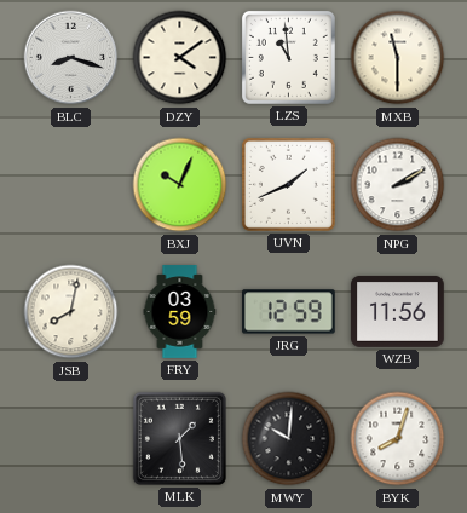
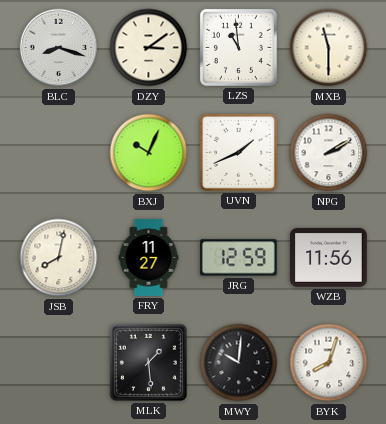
DZY: 4:09 -> 3:09
FRY: 03:59 -> 11:27
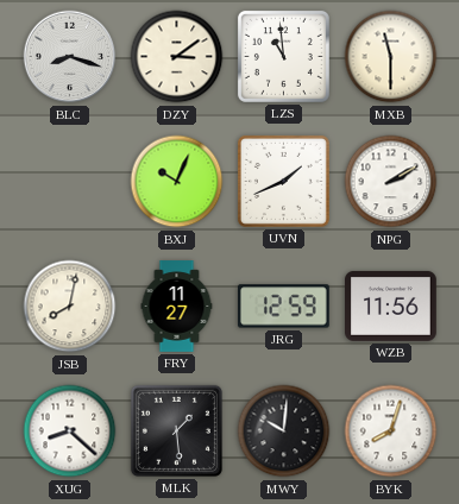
XUG: none -> 8:22
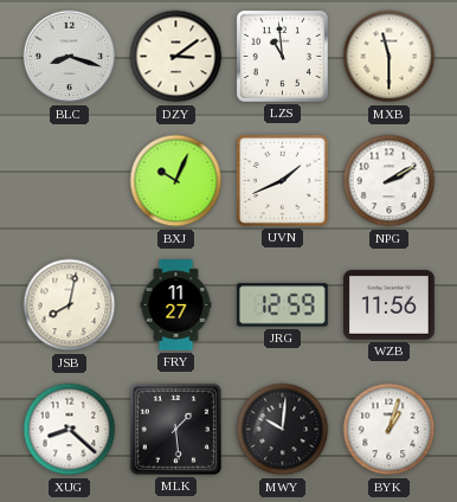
BYK: 8:03 -> 1:03
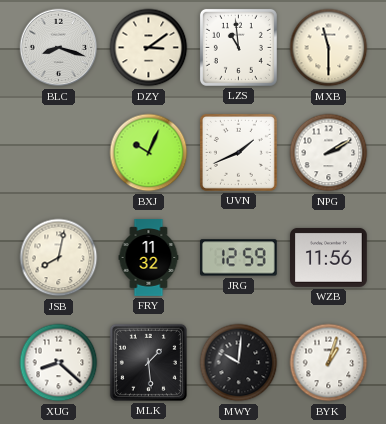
FRY: 11:27 -> 11:32
